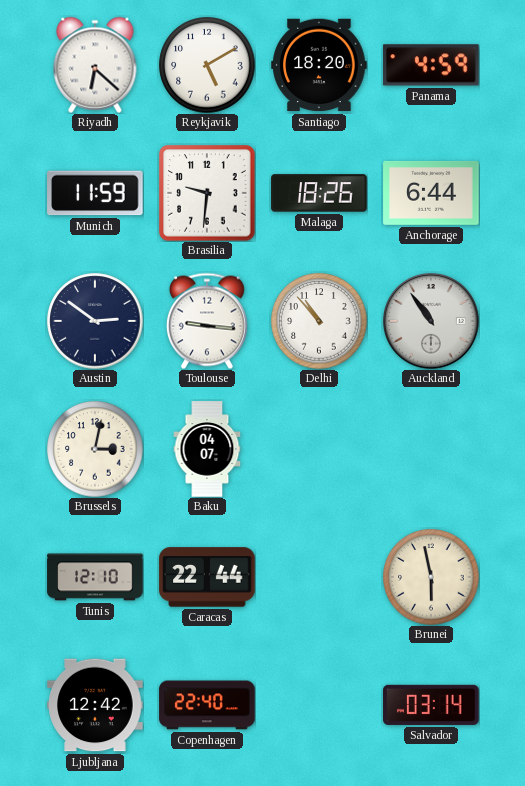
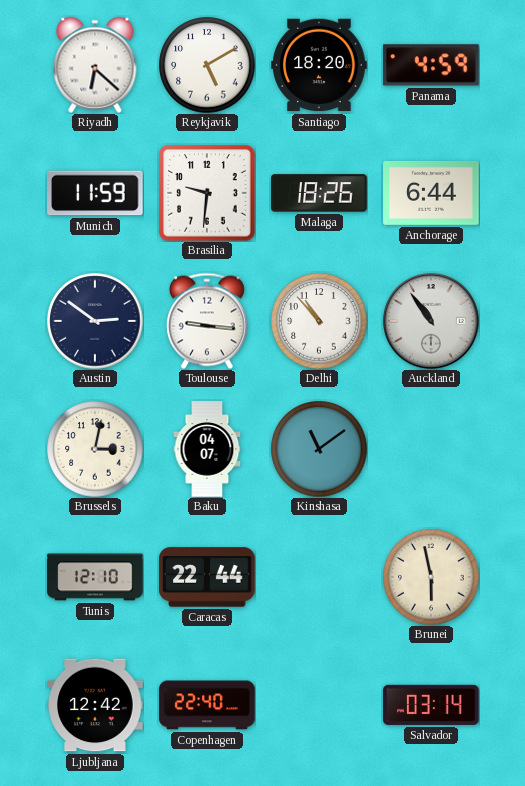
Kinshasa: none -> 11:09
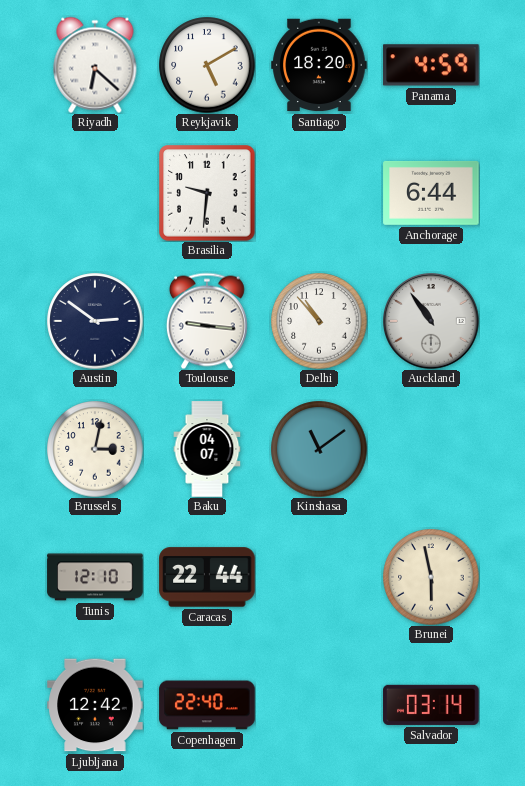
Munich: 11:59 -> none
Malaga: 18:26 -> none
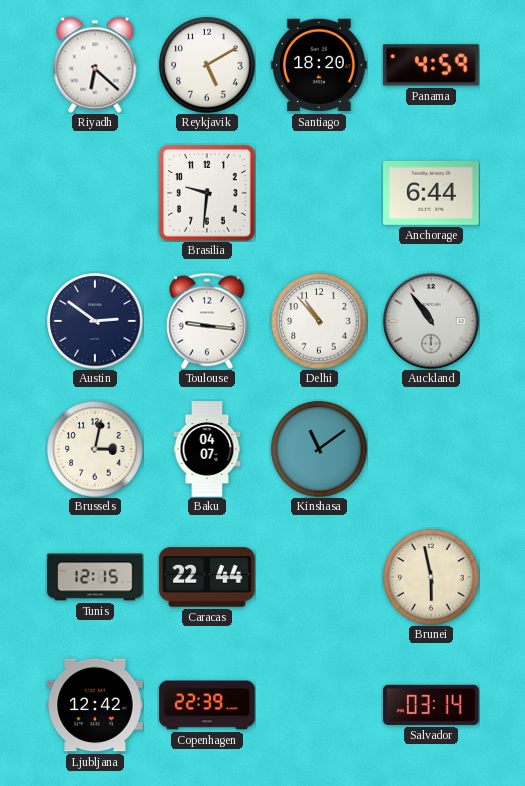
Tunis: 12:10 -> 12:15
Copenhagen: 22:40 -> 22:39
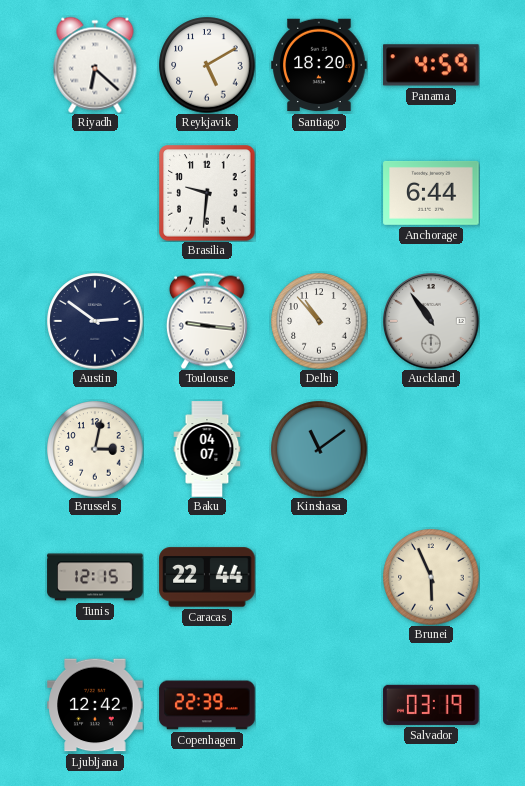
Brunei: 5:58 -> 5:56
Salvador: 03:14 -> 03:19
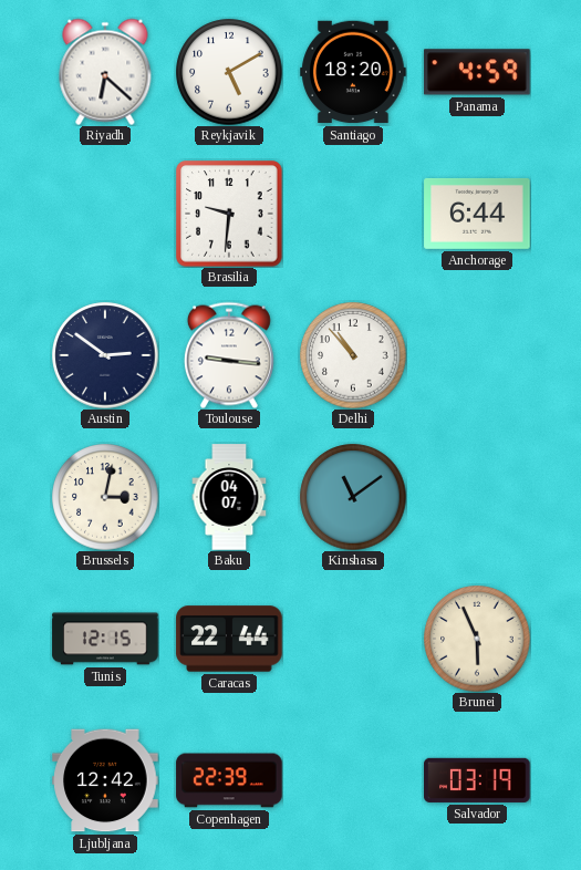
Auckland: 10:54 -> none
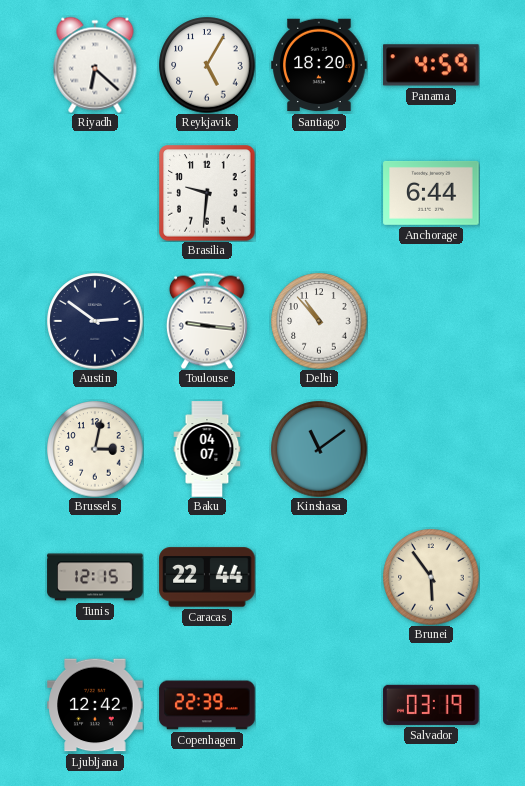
Reykjavik: 5:10 -> 5:05
Brunei: 5:56 -> 5:54
